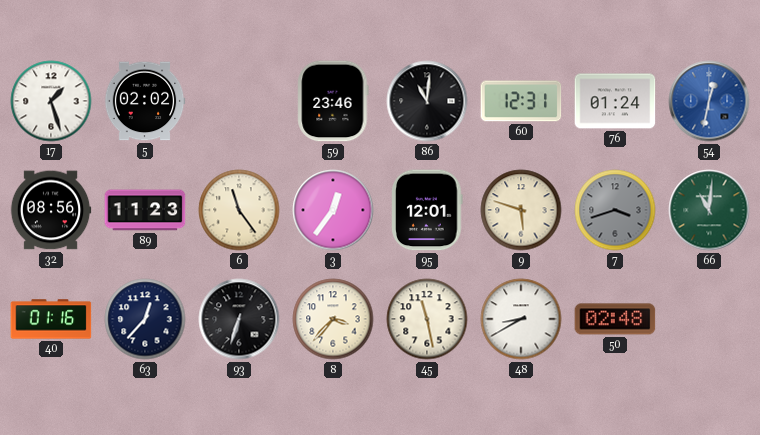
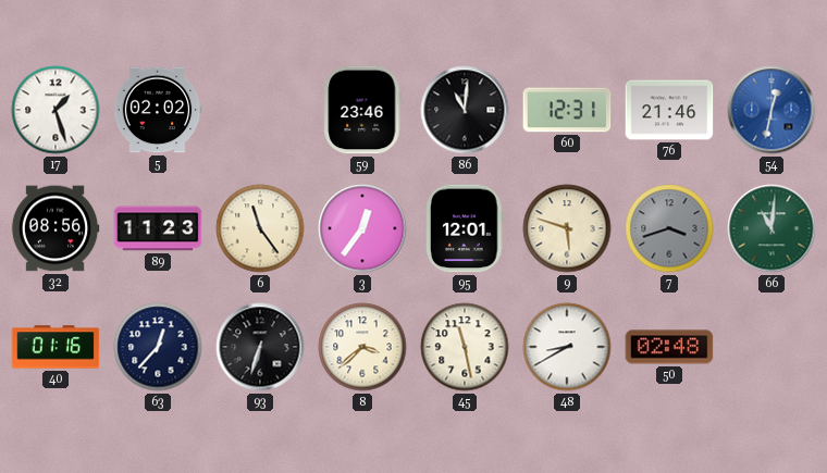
76: 01:24 -> 21:46
8: 3:37 -> 3:38
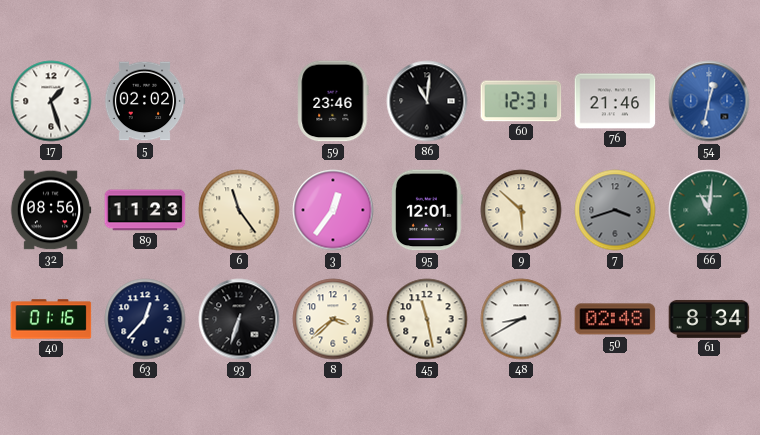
9: 5:48 -> 5:52
61: none -> 8:34
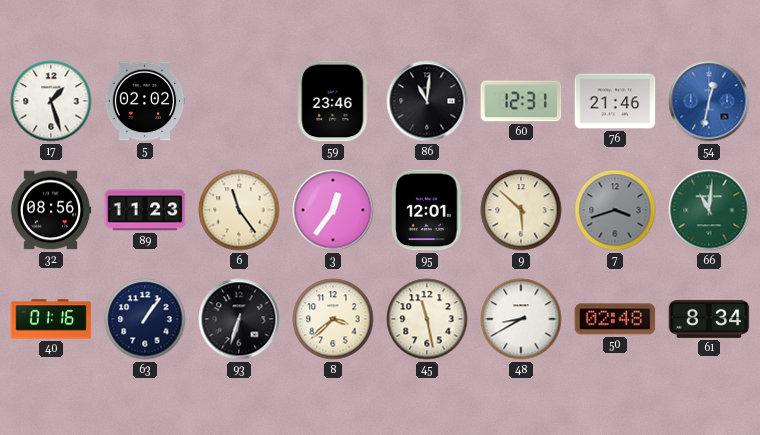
63: 12:37 -> 1:06
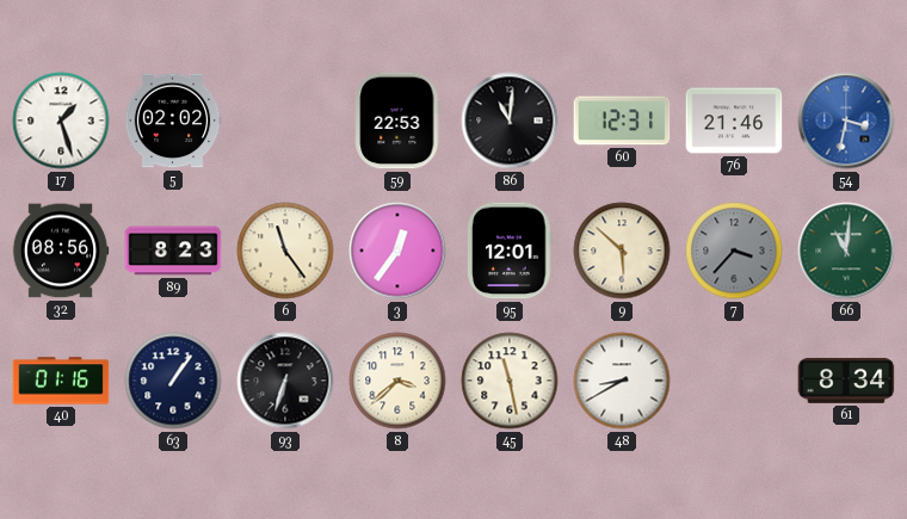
59: 23:46 -> 22:53
54: 12:32 -> 3:32
89: 11:23 -> 8:23
7: 3:42 -> 3:37
50: 02:48 -> none
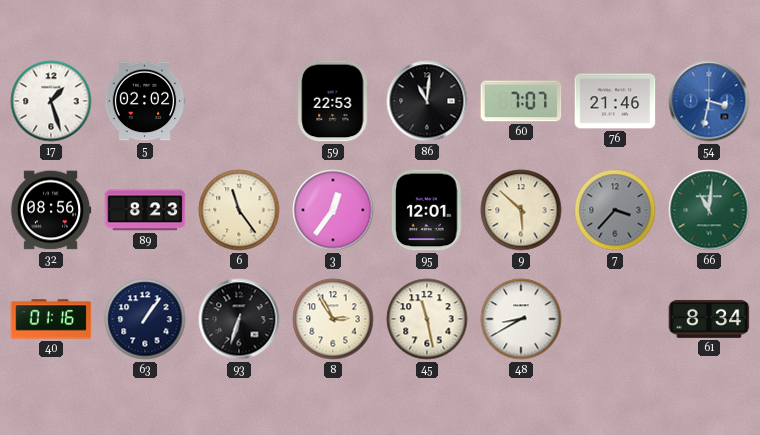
60: 12:31 -> 7:07
8: 3:38 -> 2:55
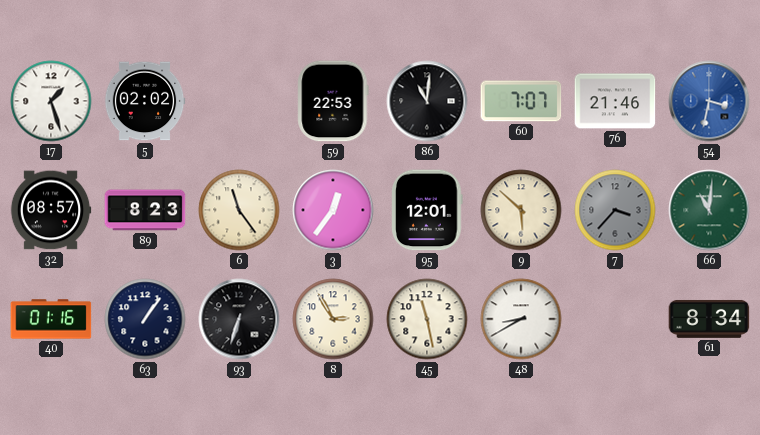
32: 08:56 -> 08:57
